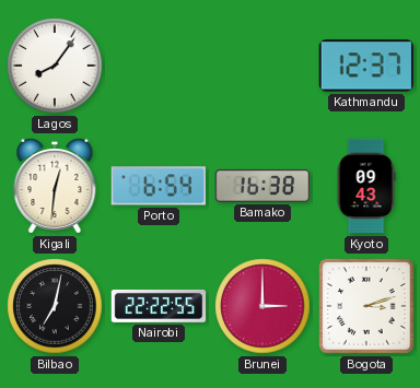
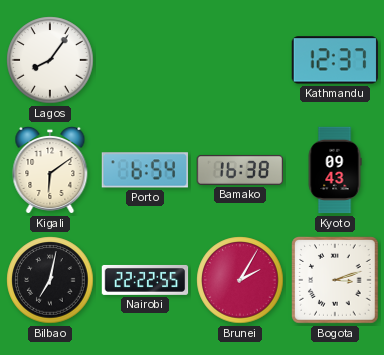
Kigali: 12:31 -> 6:09
Brunei: 3:00 -> 2:05
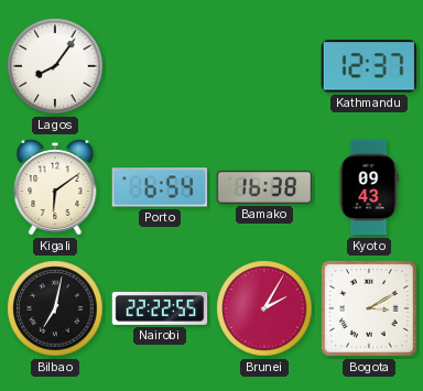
Bogota: 3:12 -> 3:10
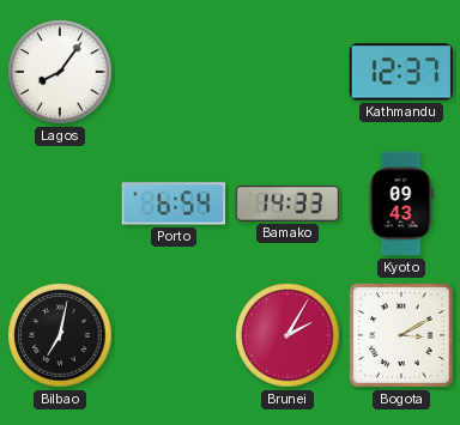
Kigali: 6:09 -> none
Bamako: 16:38 -> 14:33
Nairobi: 22:22 -> none
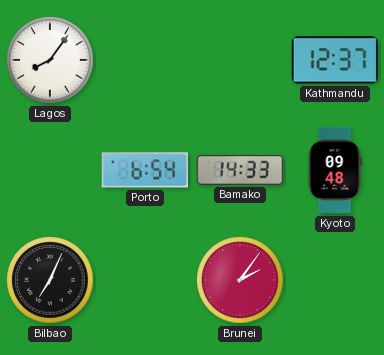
Kyoto: 09:43 -> 09:48
Bilbao: 7:02 -> 7:04
Brunei: 2:05 -> 2:06
Bogota: 3:10 -> none
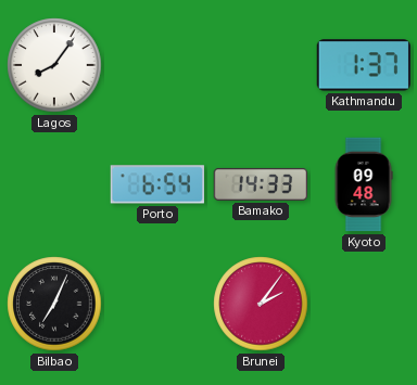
Kathmandu: 12:37 -> 1:37
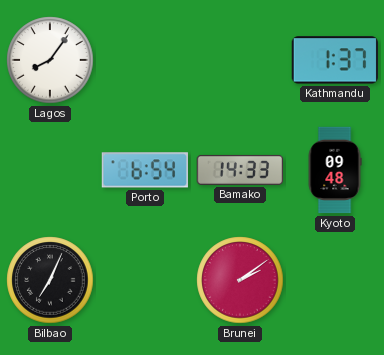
Brunei: 2:06 -> 2:09
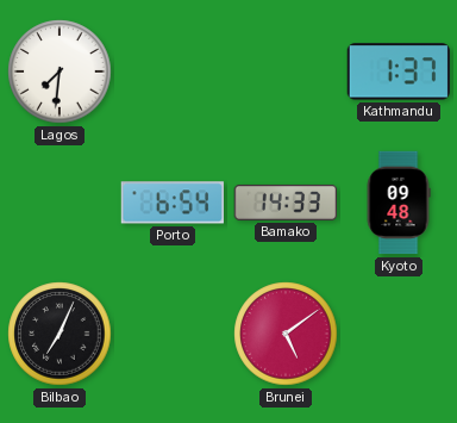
Lagos: 8:06 -> 7:31
Brunei: 2:09 -> 5:09
